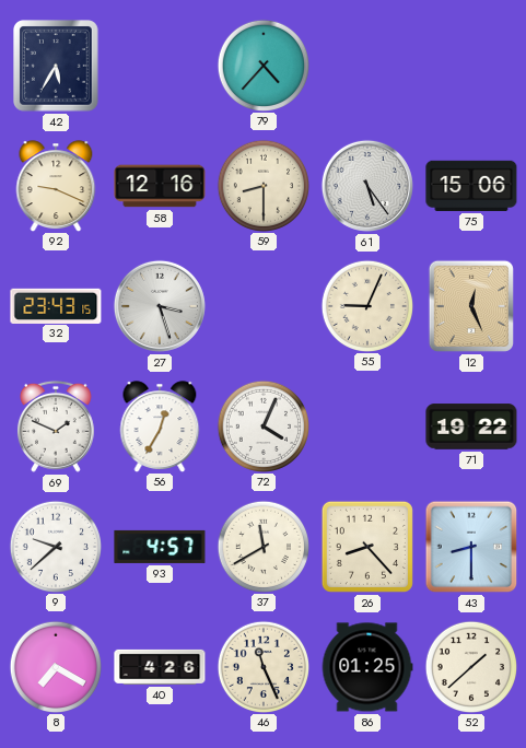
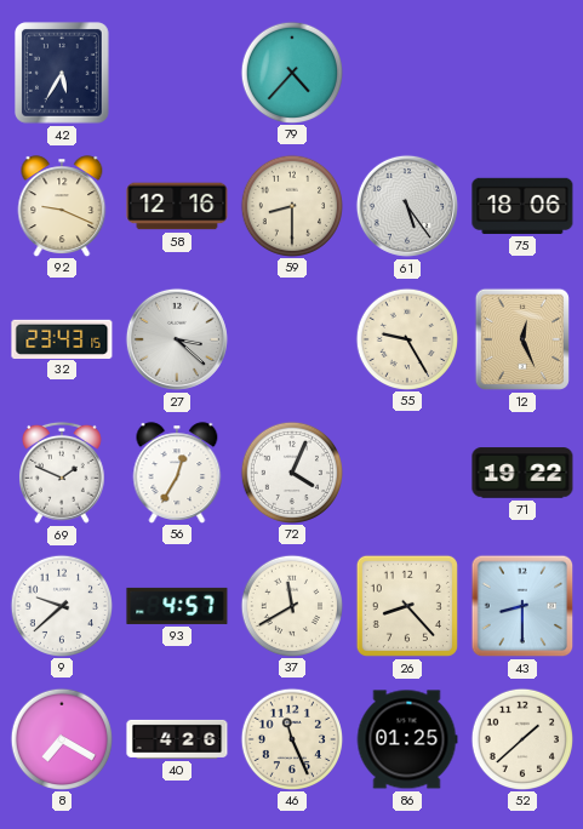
75: 15:06 -> 18:06
27: 3:27 -> 3:22
55: 9:04 -> 9:25
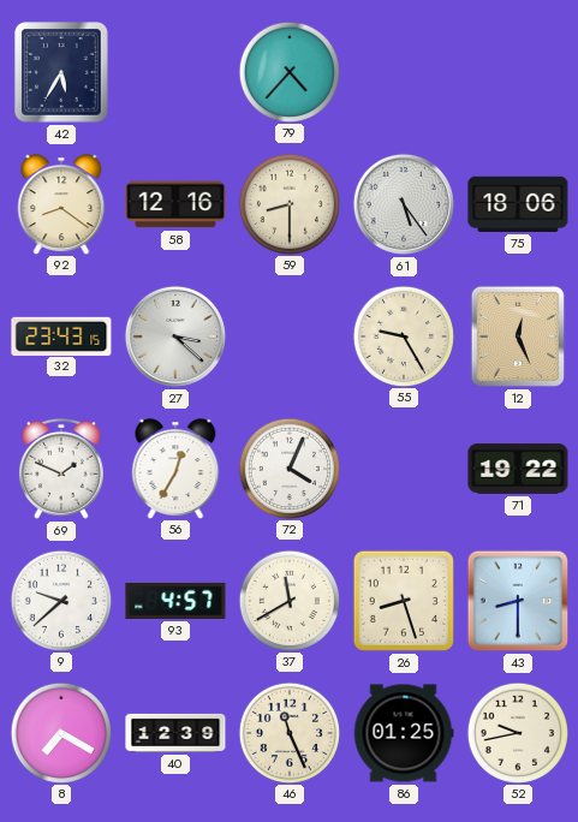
92: 9:19 -> 8:21
26: 8:23 -> 8:27
40: 4:26 -> 12:39
52: 1:38 -> 9:43
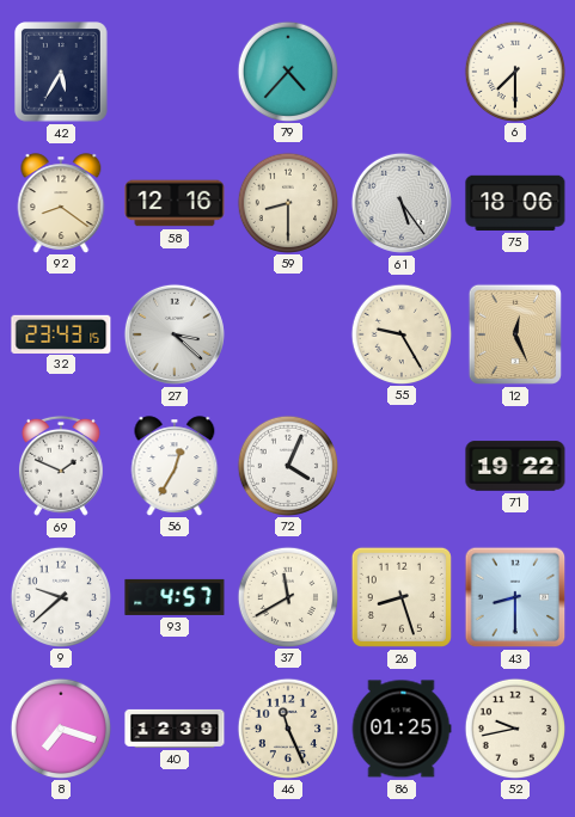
6: none -> 7:30
8: 7:20 -> 7:18
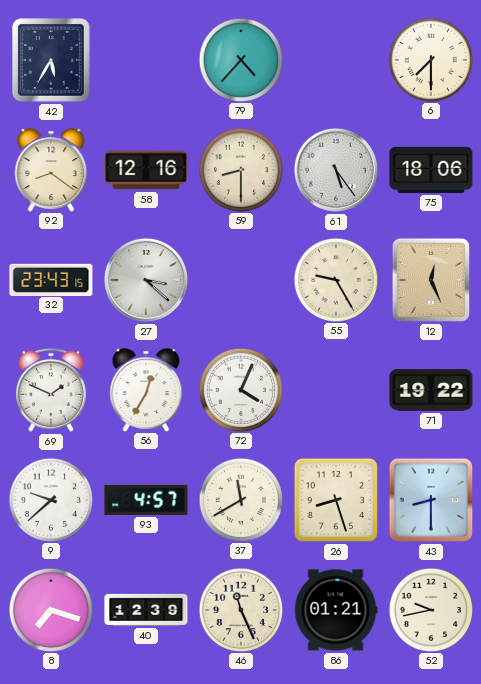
86: 01:25 -> 01:21
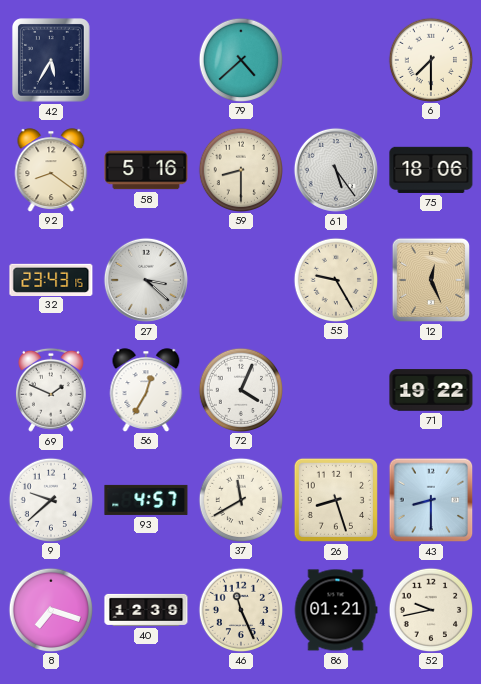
79: 4:37 -> 4:38
58: 12:16 -> 5:16
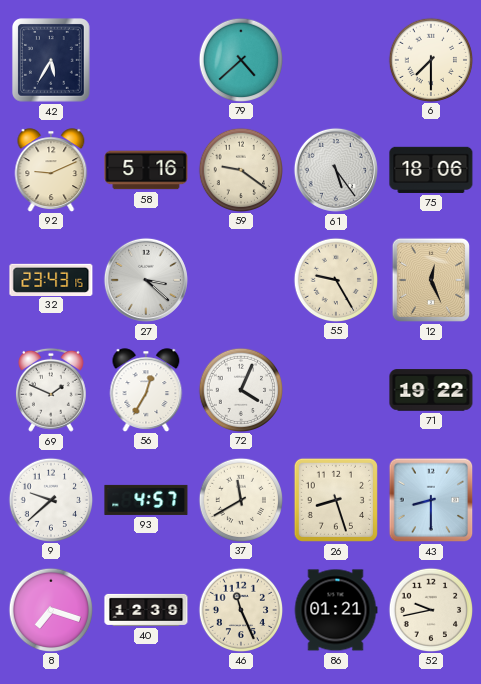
92: 8:21 -> 9:11
59: 8:30 -> 9:21
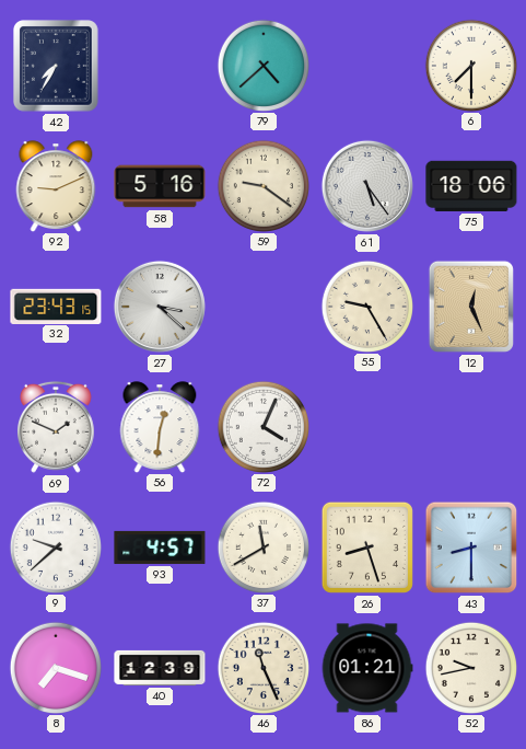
42: 5:35 -> 7:35
56: 12:35 -> 12:31
71: 19:22 -> none
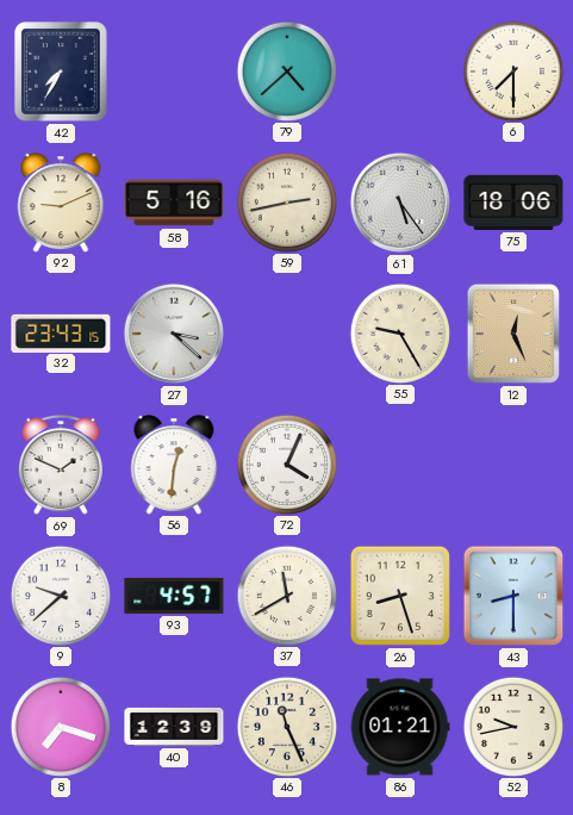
59: 9:21 -> 2:43
